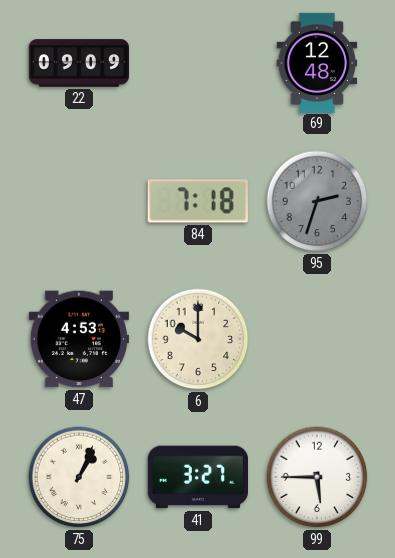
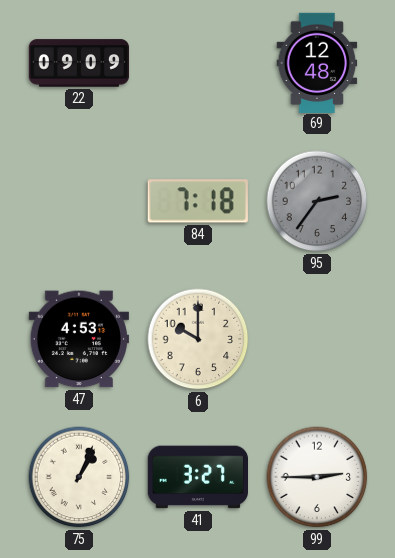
95: 2:33 -> 2:36
99: 5:45 -> 2:45
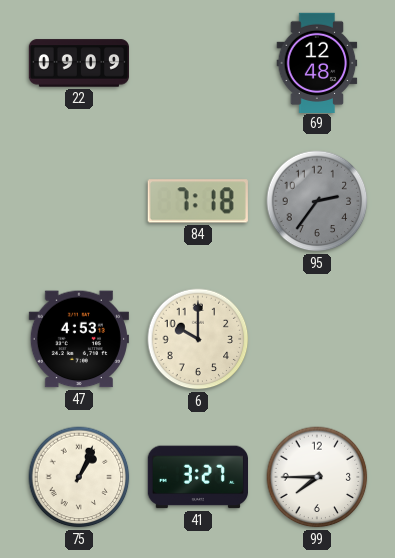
99: 2:45 -> 7:45
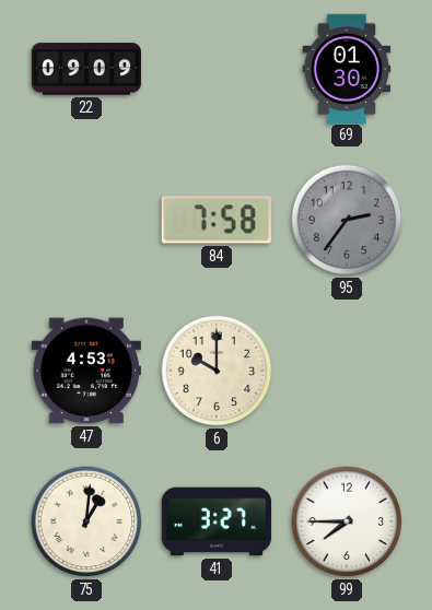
69: 12:48 -> 01:30
84: 7:18 -> 7:58
75: 1:04 -> 1:01
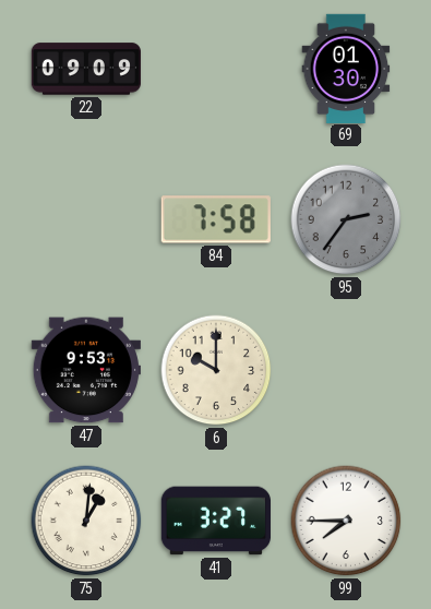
47: 4:53 -> 9:53
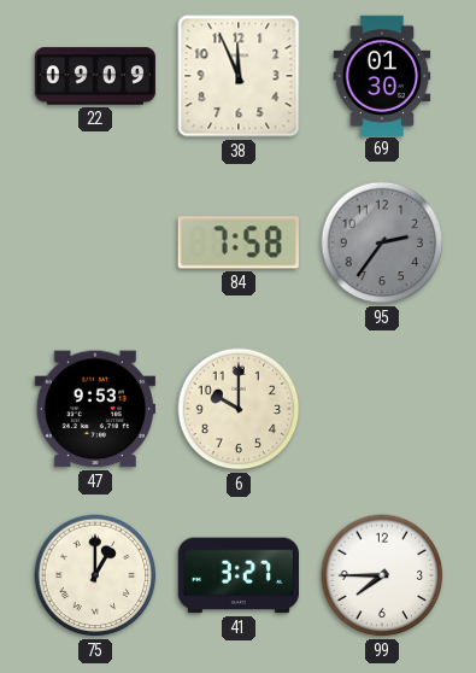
38: none -> 11:56
75: 1:01 -> 1:00
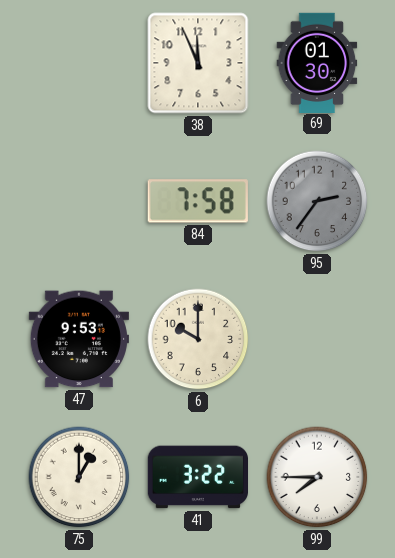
22: 09:09 -> none
41: 3:27 -> 3:22
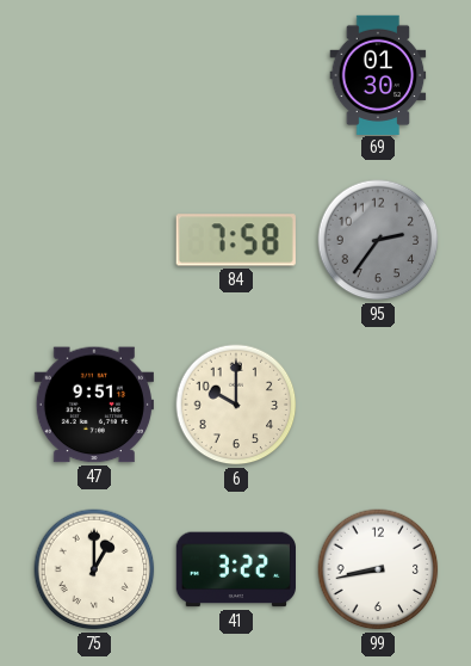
38: 11:56 -> none
47: 9:53 -> 9:51
99: 7:45 -> 8:43
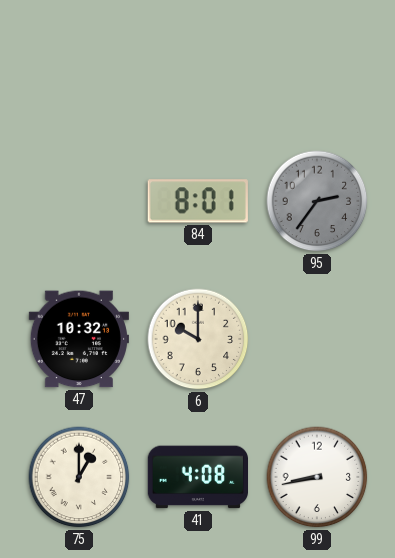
69: 01:30 -> none
84: 7:58 -> 8:01
47: 9:51 -> 10:32
41: 3:22 -> 4:08
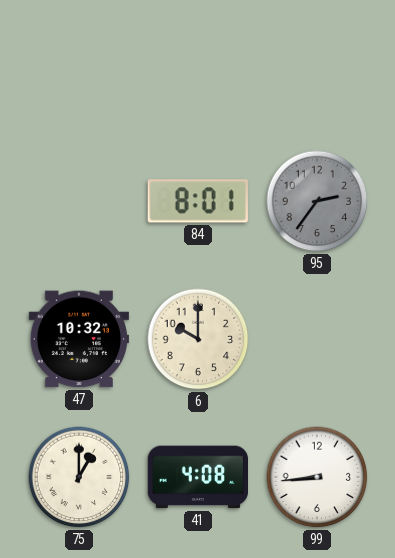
99: 8:43 -> 8:44
